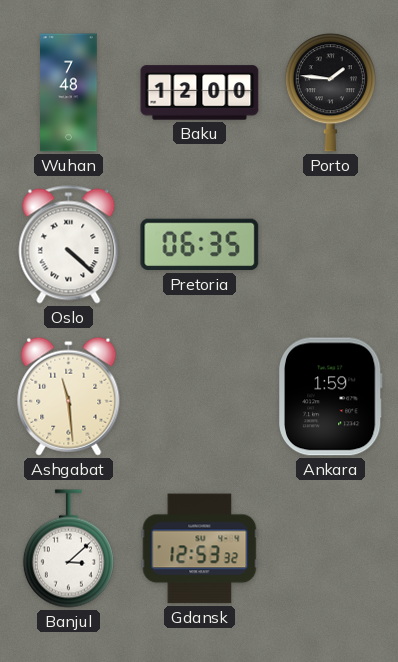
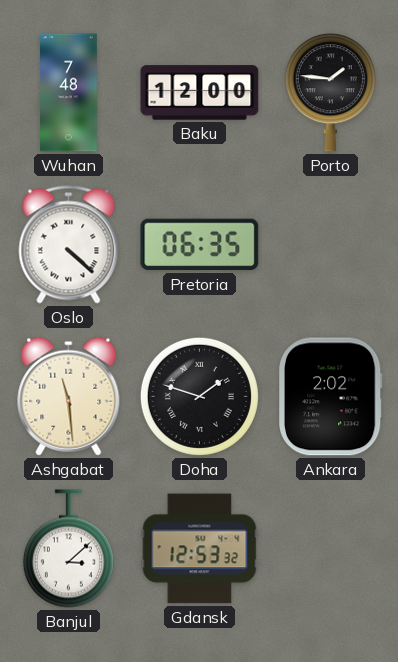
Doha: none -> 1:48
Ankara: 1:59 -> 2:02
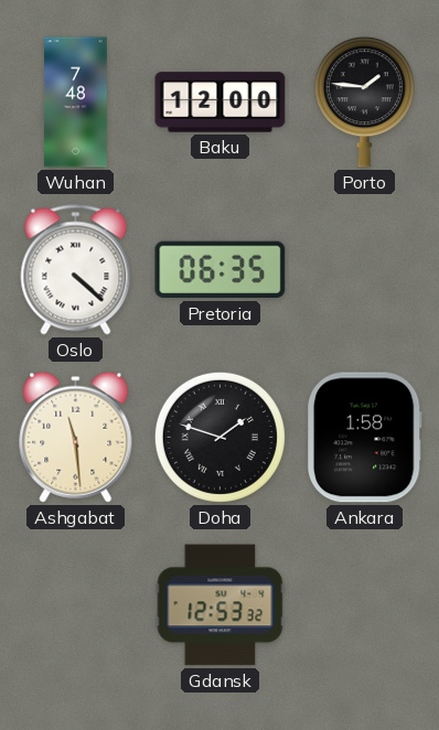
Ankara: 2:02 -> 1:58
Banjul: 3:08 -> none
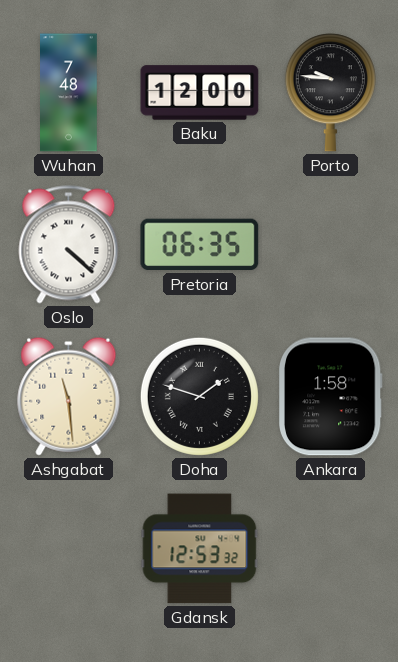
Porto: 1:46 -> 9:46
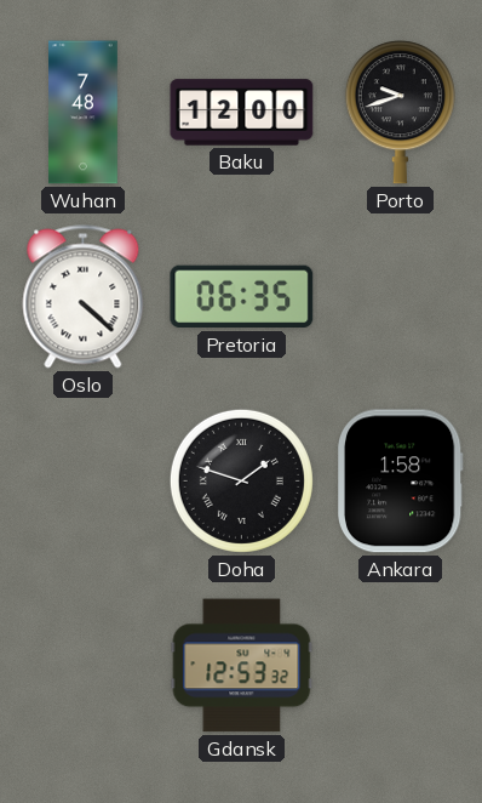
Porto: 9:46 -> 9:42
Ashgabat: 11:29 -> none
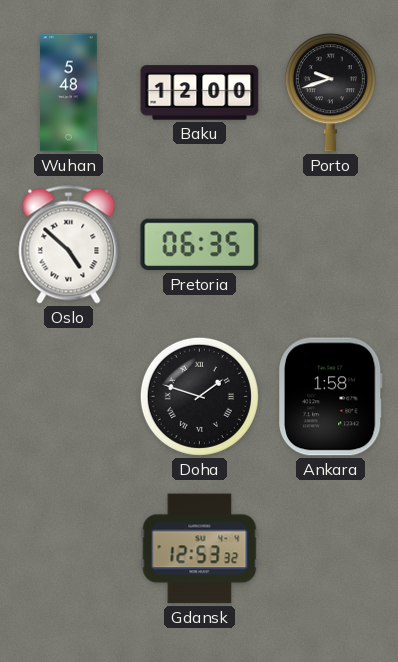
Wuhan: 7:48 -> 5:48
Oslo: 4:22 -> 4:52
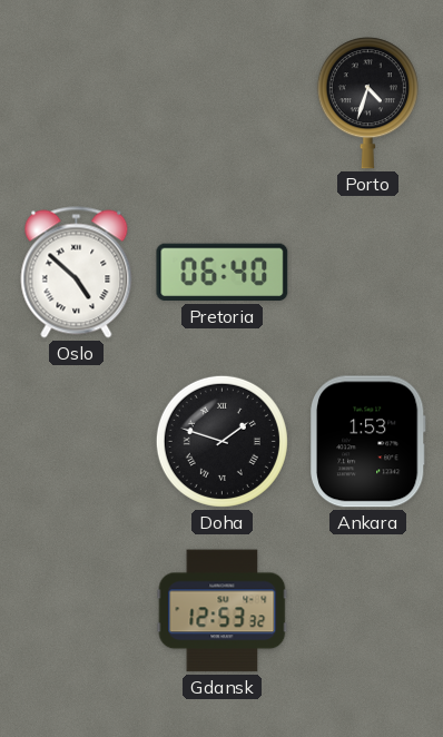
Wuhan: 5:48 -> none
Baku: 12:00 -> none
Porto: 9:42 -> 4:33
Pretoria: 06:35 -> 06:40
Ankara: 1:58 -> 1:53
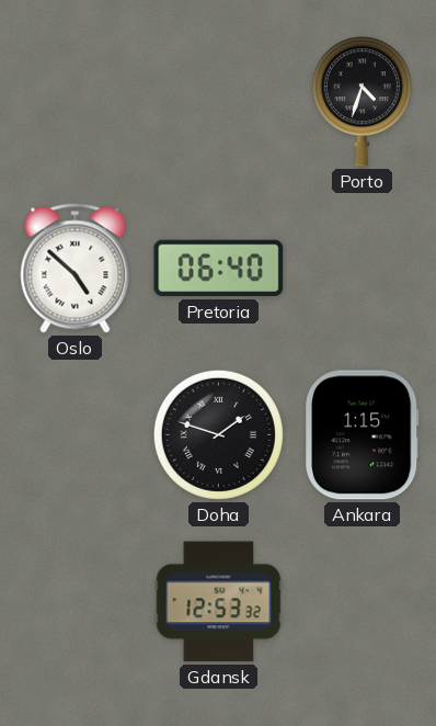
Ankara: 1:53 -> 1:15
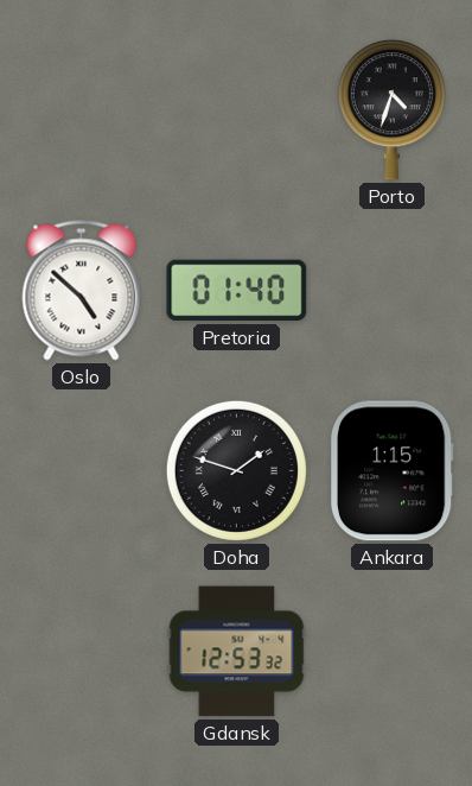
Pretoria: 06:40 -> 01:40
